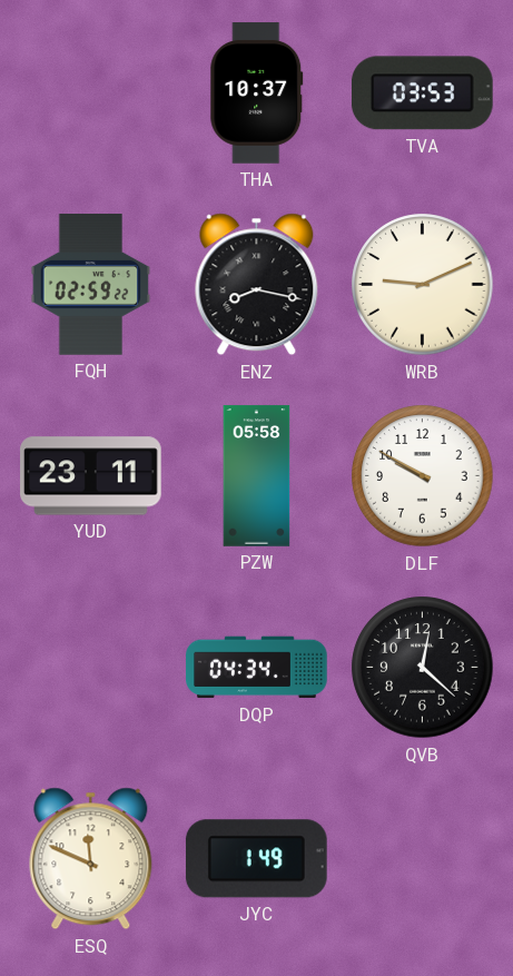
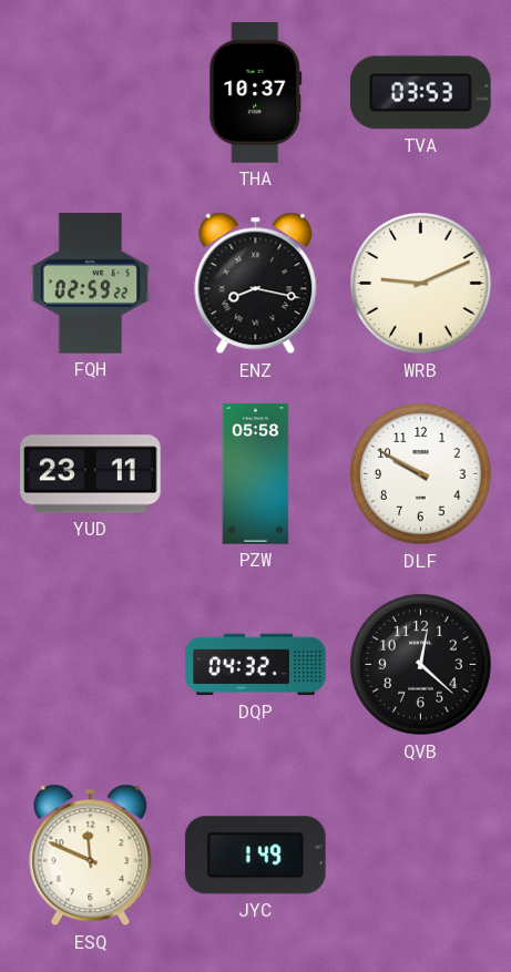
DQP: 04:34 -> 04:32
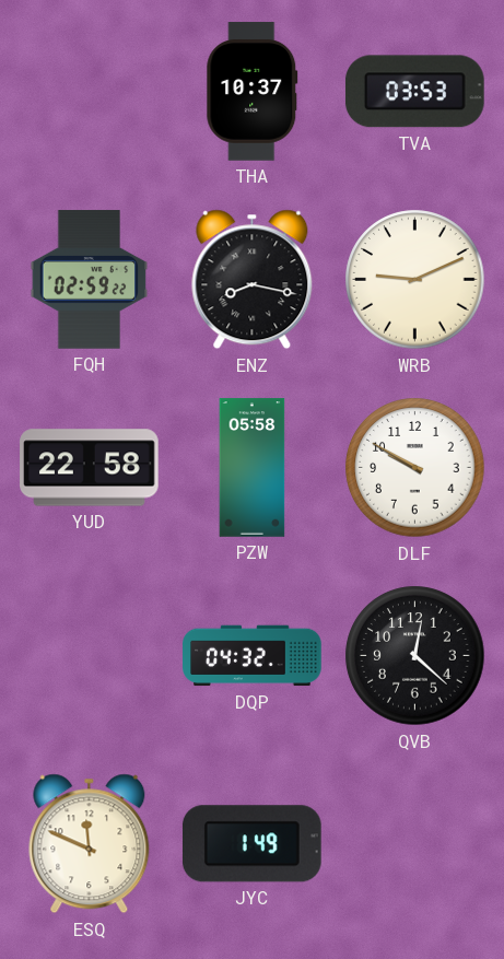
YUD: 23:11 -> 22:58
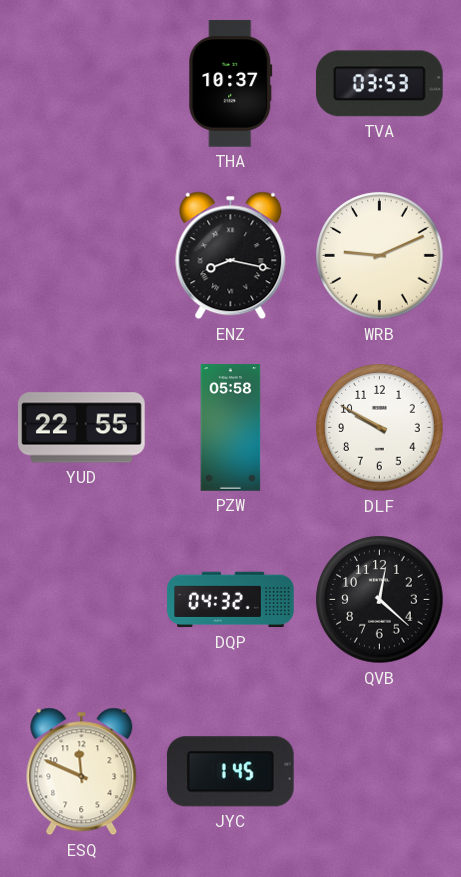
FQH: 02:59 -> none
YUD: 22:58 -> 22:55
JYC: 1:49 -> 1:45
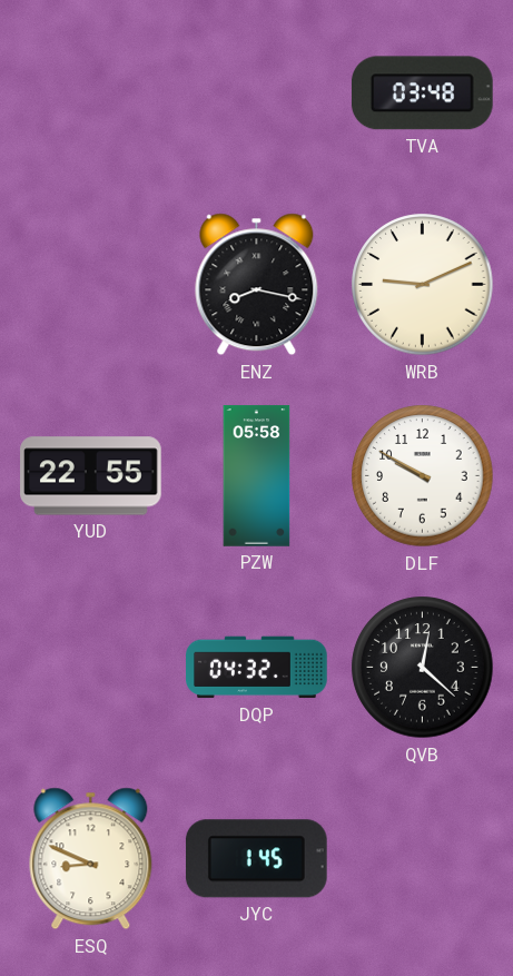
THA: 10:37 -> none
TVA: 03:53 -> 03:48
ESQ: 11:49 -> 8:49
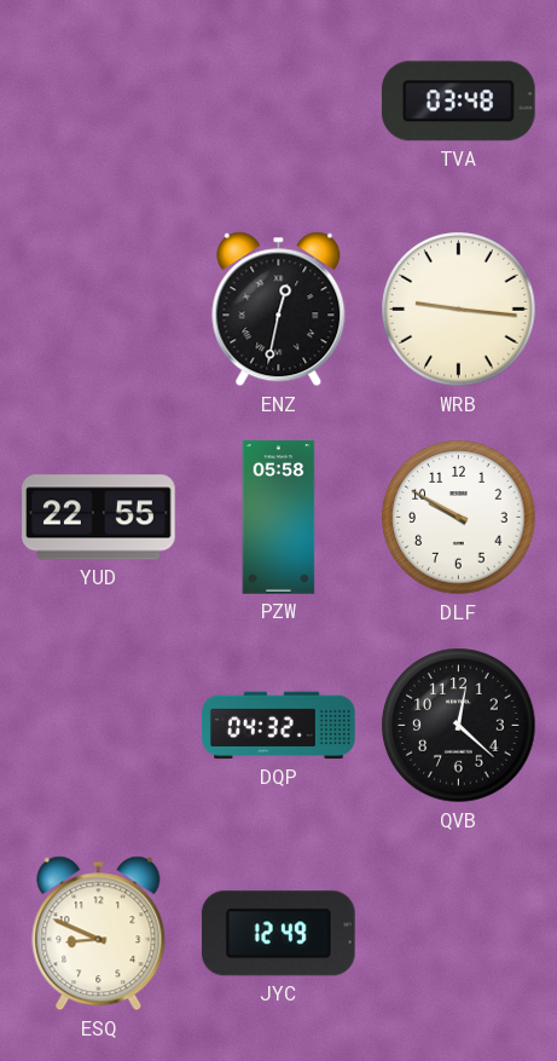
ENZ: 8:17 -> 12:32
WRB: 9:11 -> 9:16
JYC: 1:45 -> 12:49
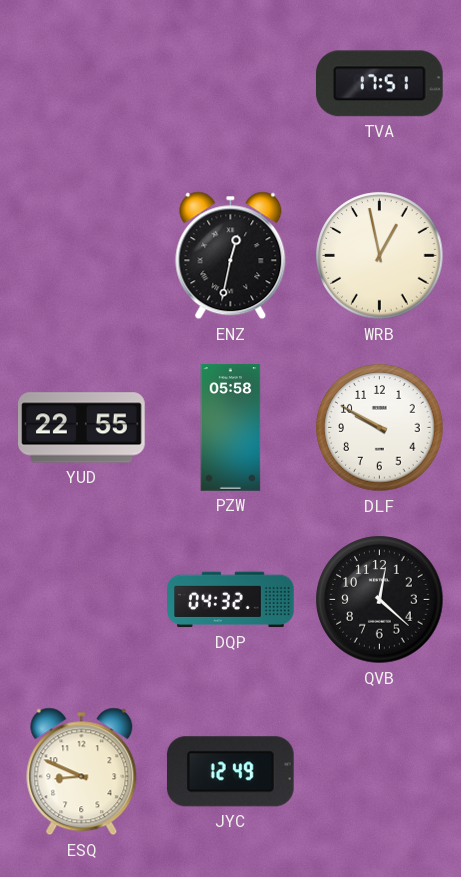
TVA: 03:48 -> 17:51
WRB: 9:16 -> 12:58
